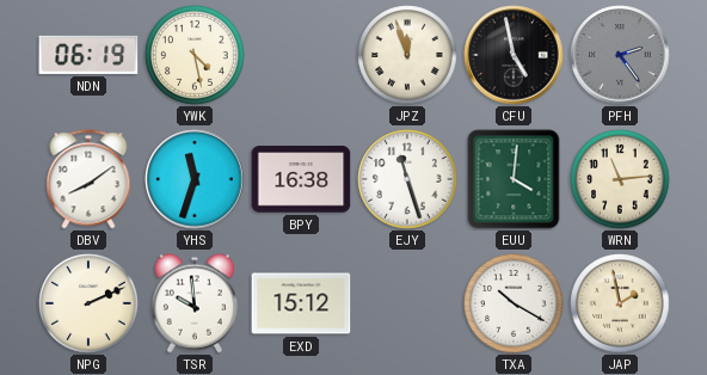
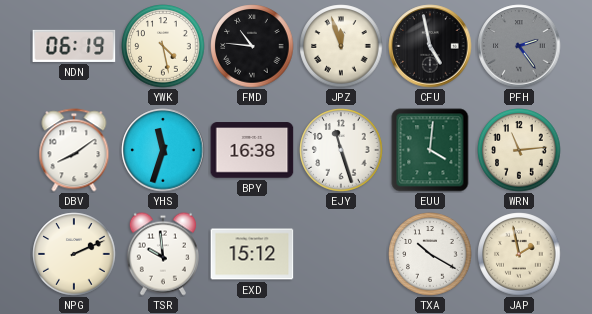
FMD: none -> 10:46
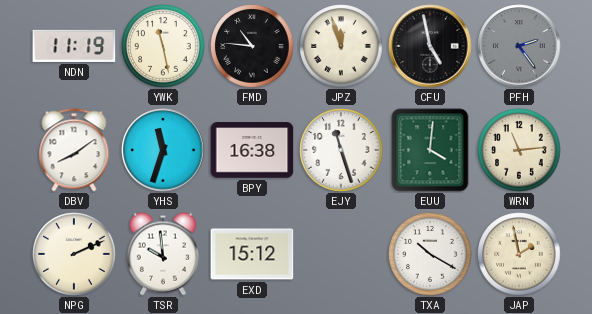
NDN: 06:19 -> 11:19
YWK: 4:28 -> 11:28
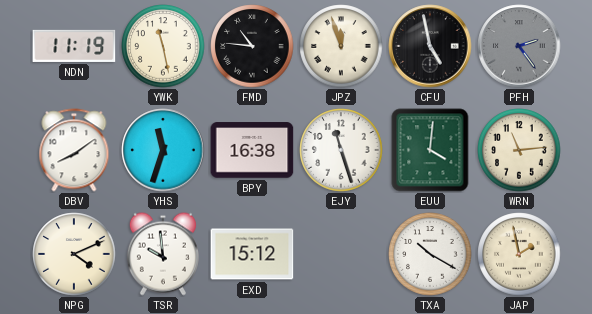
NPG: 2:11 -> 4:11
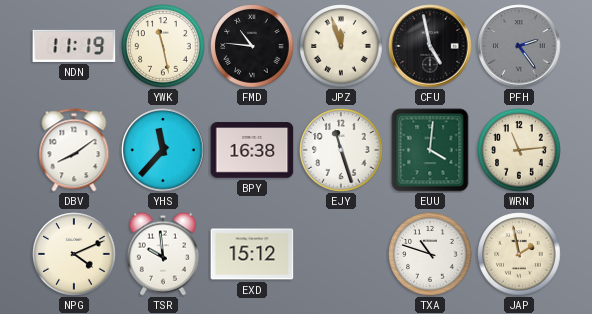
YHS: 11:33 -> 11:37
TXA: 10:20 -> 10:48
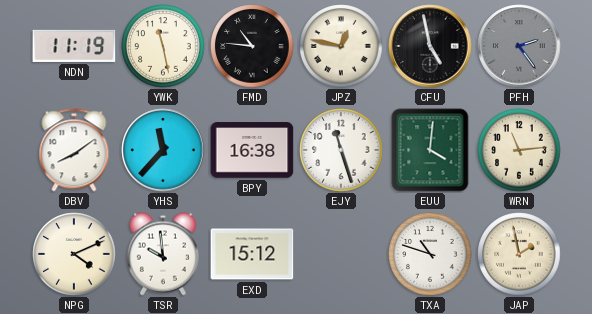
JPZ: 11:57 -> 12:47
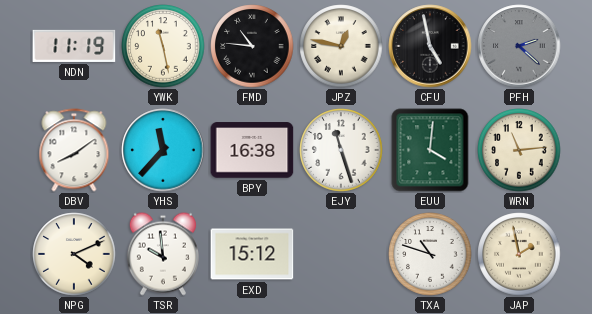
PFH: 2:24 -> 2:22
